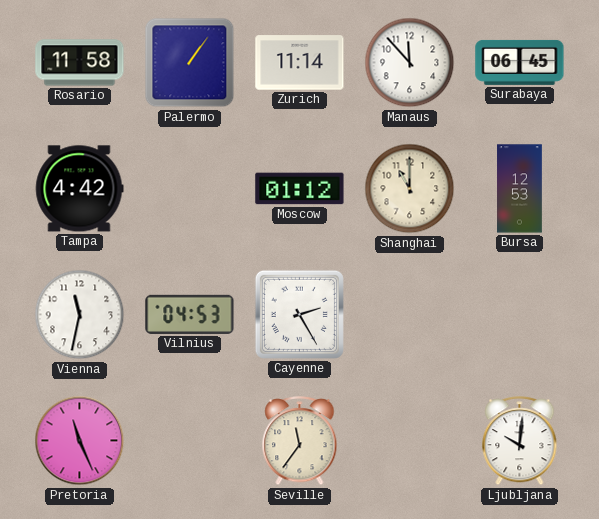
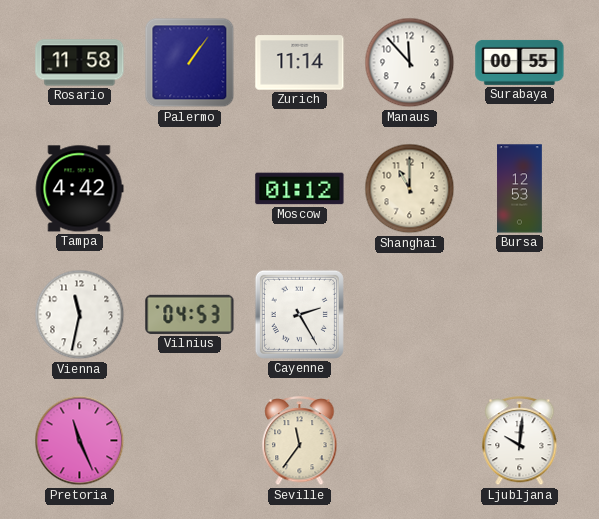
Surabaya: 06:45 -> 00:55
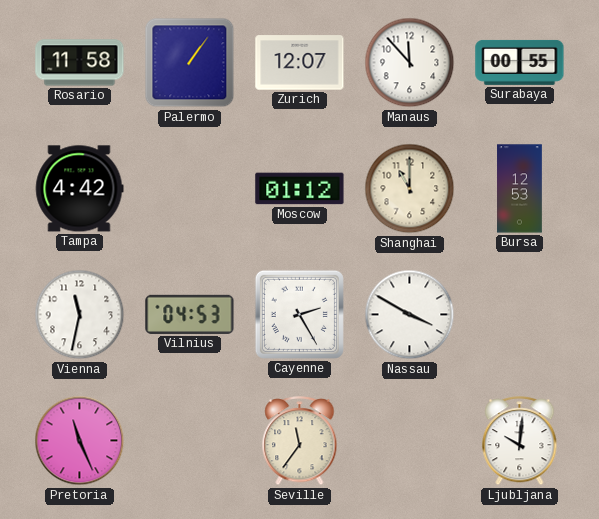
Zurich: 11:14 -> 12:07
Nassau: none -> 3:50
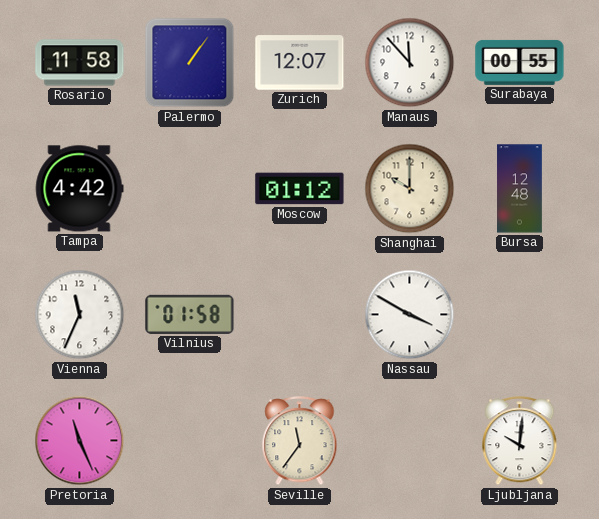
Shanghai: 11:00 -> 10:00
Bursa: 12:53 -> 12:48
Vienna: 11:32 -> 11:34
Vilnius: 04:53 -> 01:58
Cayenne: 2:25 -> none
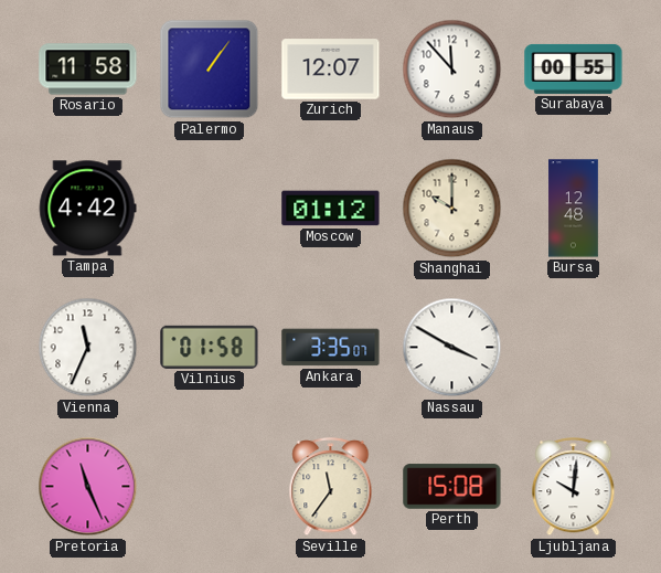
Ankara: none -> 3:35
Perth: none -> 15:08
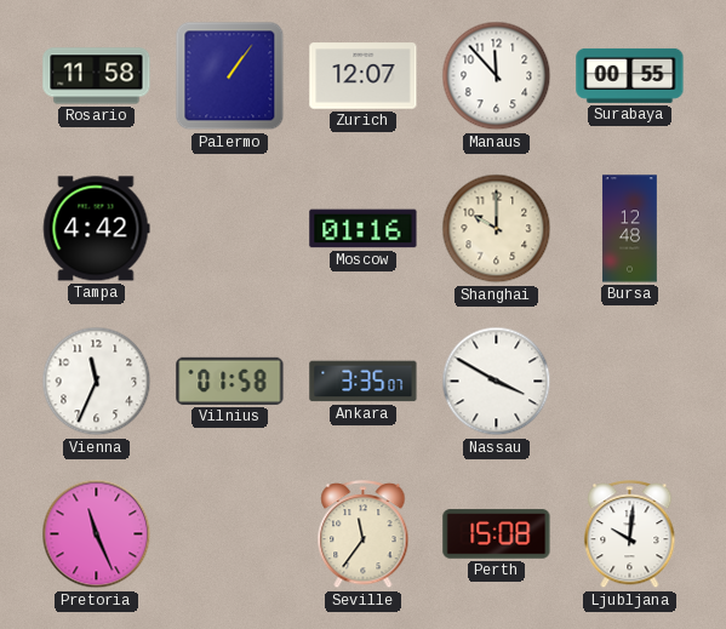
Moscow: 01:12 -> 01:16
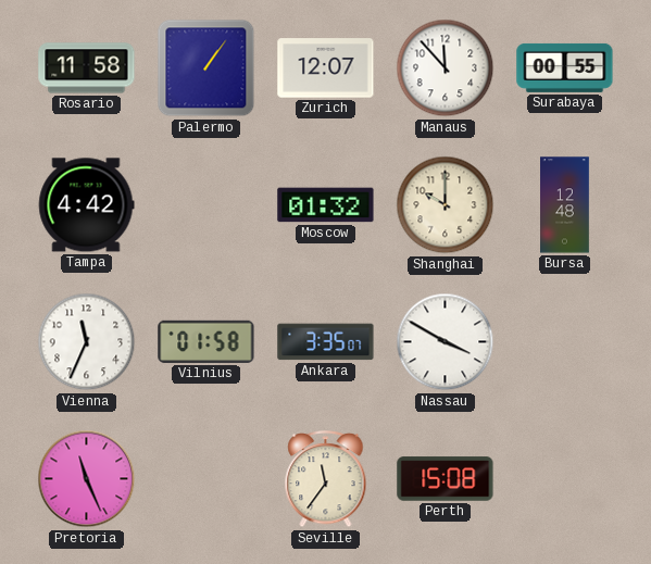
Moscow: 01:16 -> 01:32
Ljubljana: 10:01 -> none
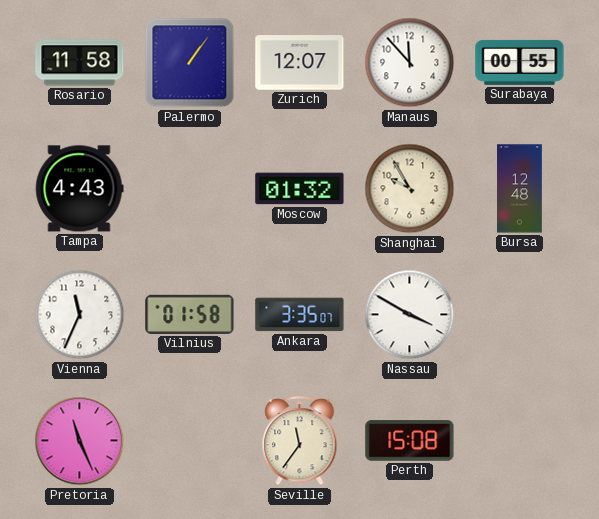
Tampa: 4:42 -> 4:43
Shanghai: 10:00 -> 9:55
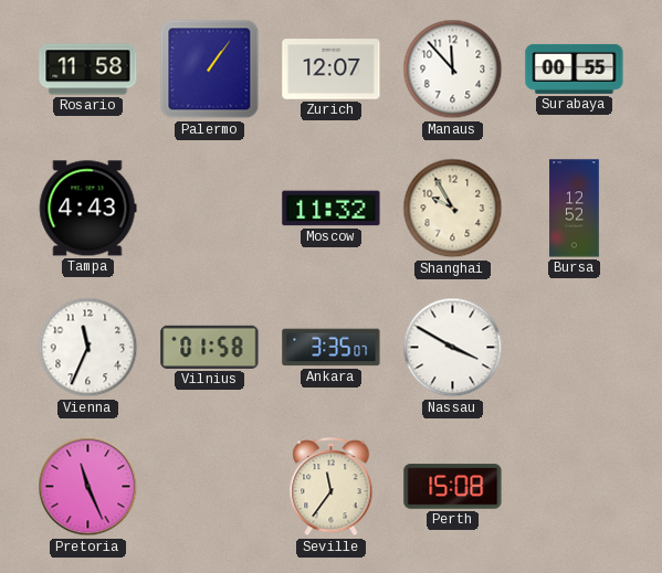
Moscow: 01:32 -> 11:32
Bursa: 12:48 -> 12:52
